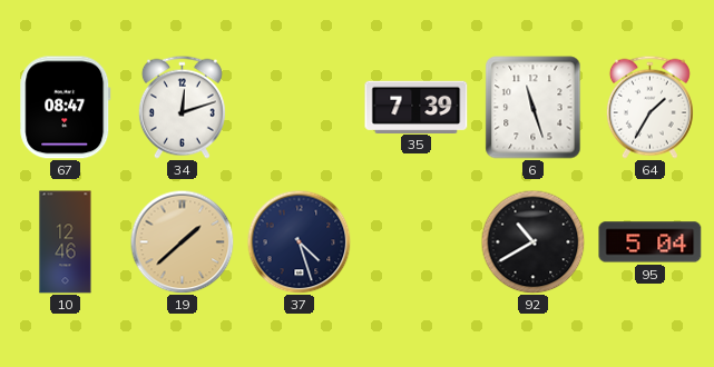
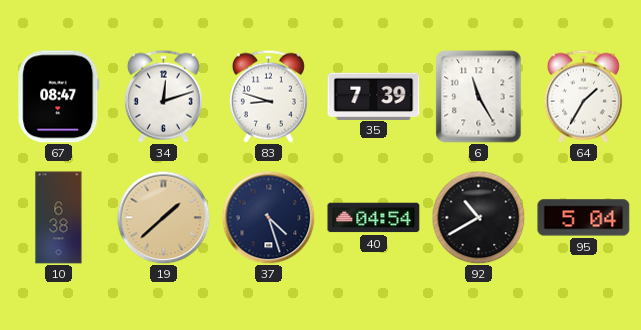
83: none -> 8:48
6: 11:27 -> 11:25
10: 12:46 -> 6:38
40: none -> 04:54
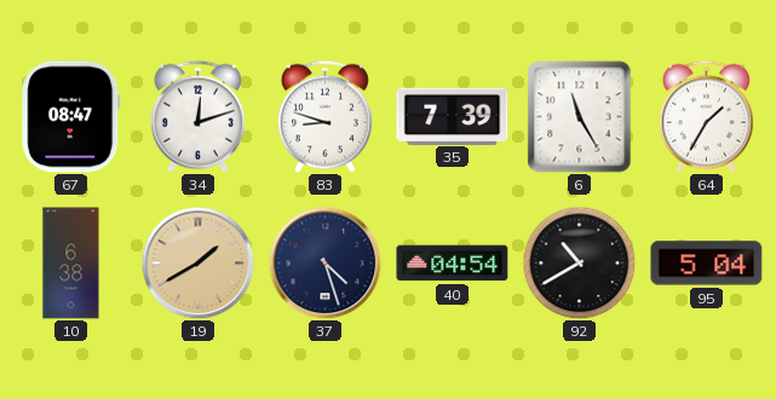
19: 1:38 -> 1:40
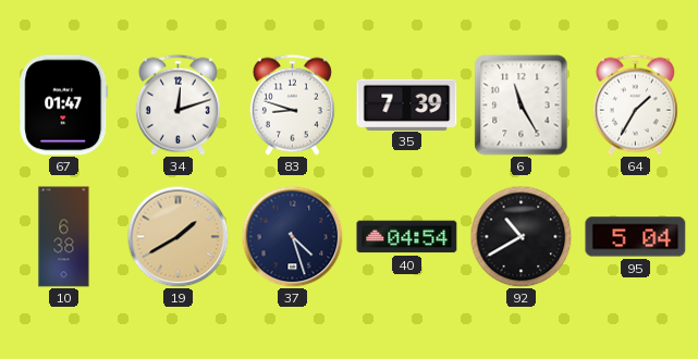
67: 08:47 -> 01:47
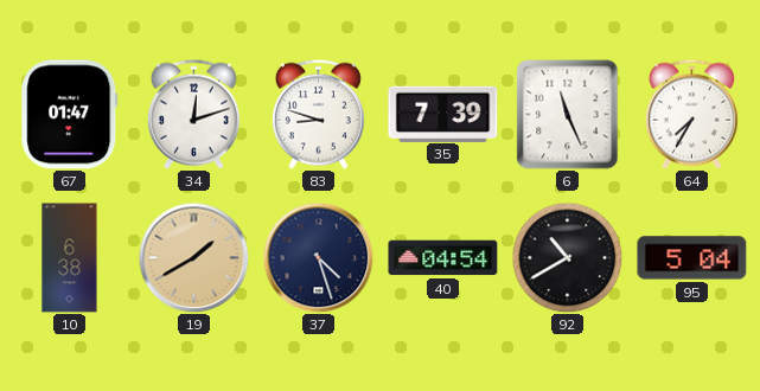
6: 11:25 -> 11:26
64: 1:35 -> 7:35
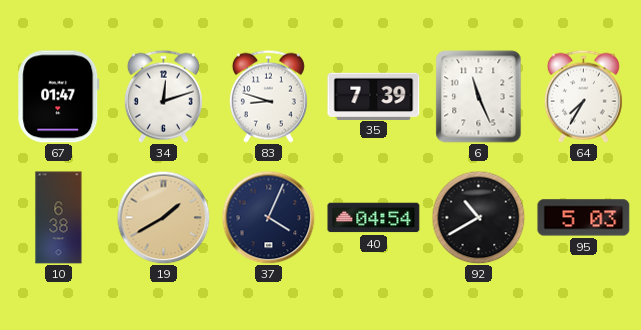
37: 4:27 -> 4:04
95: 5:04 -> 5:03
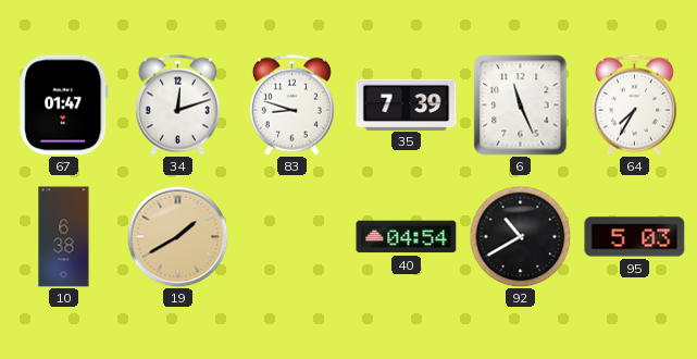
37: 4:04 -> none
